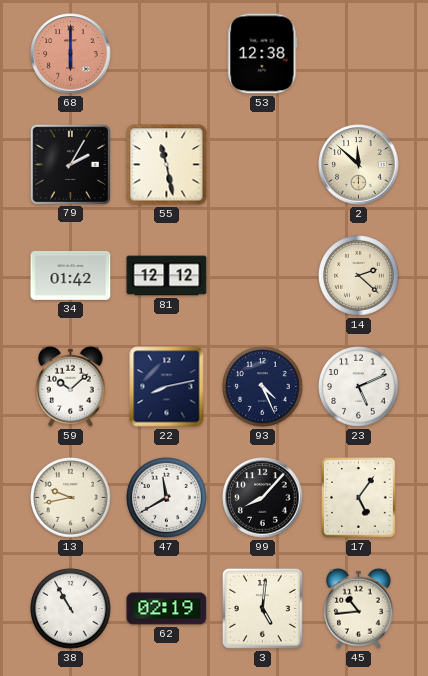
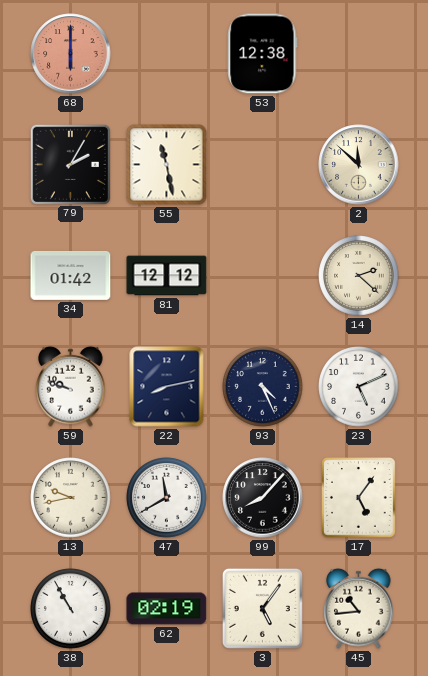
59: 10:08 -> 9:48
3: 5:01 -> 5:06
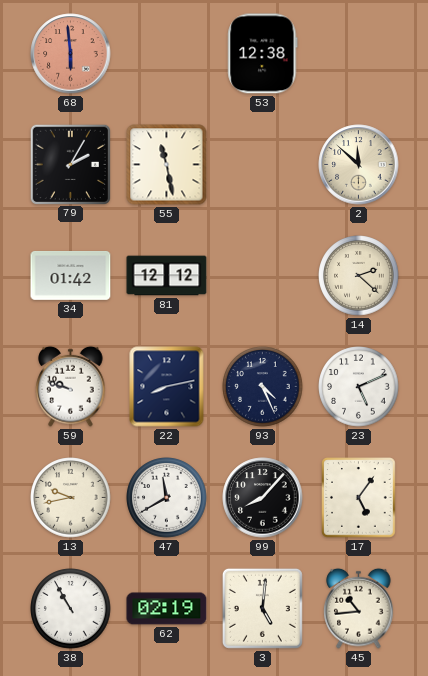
68: 6:00 -> 5:59
3: 5:06 -> 5:01
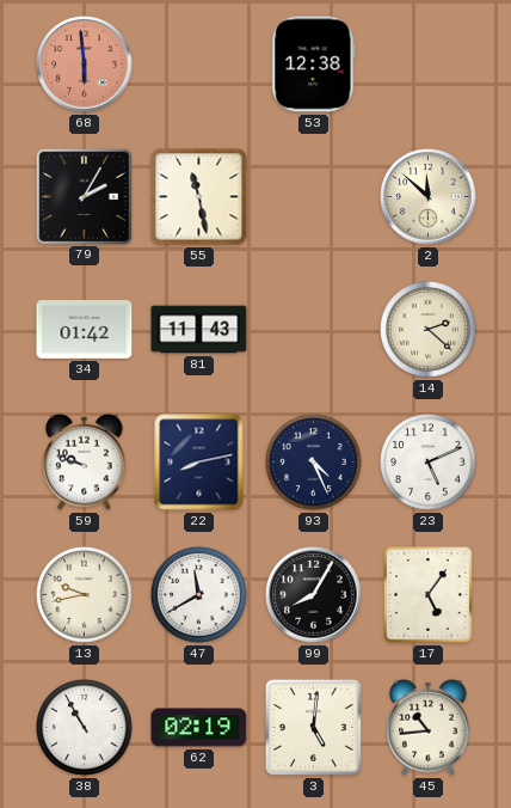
81: 12:12 -> 11:43
99: 8:07 -> 8:05
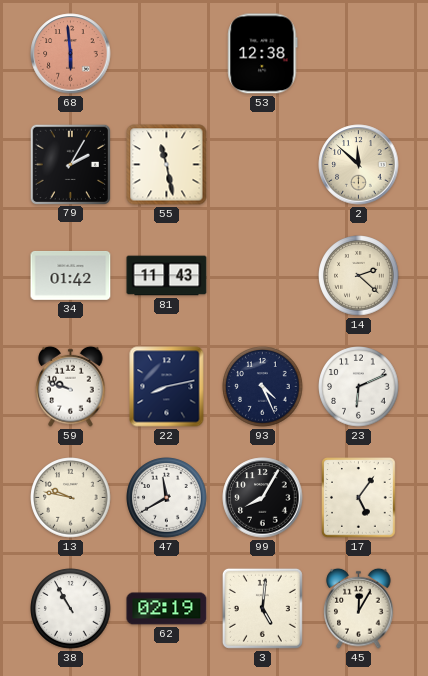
23: 5:11 -> 6:11
13: 9:43 -> 9:47
45: 10:44 -> 12:05
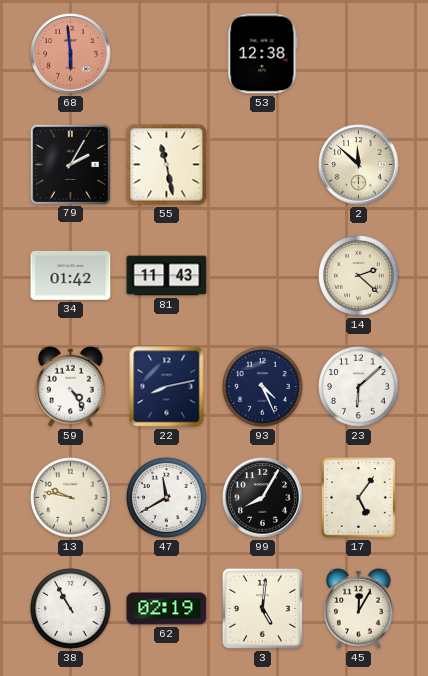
59: 9:48 -> 4:24
23: 6:11 -> 6:08
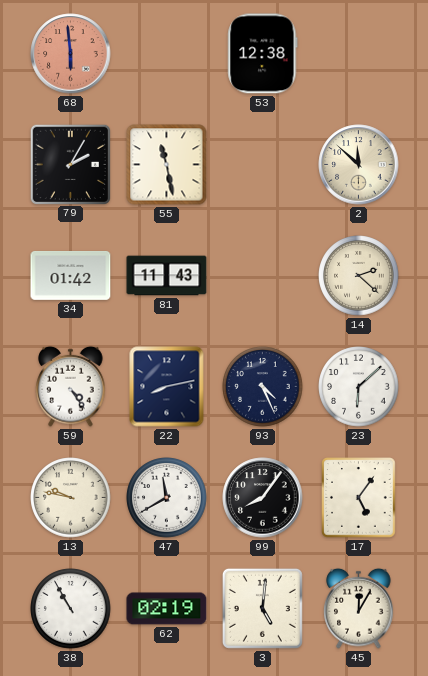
99: 8:05 -> 8:06
